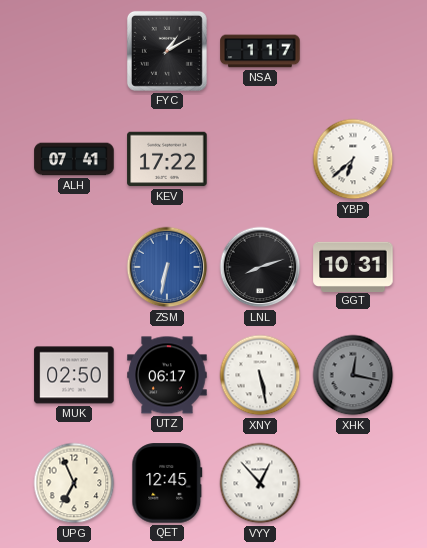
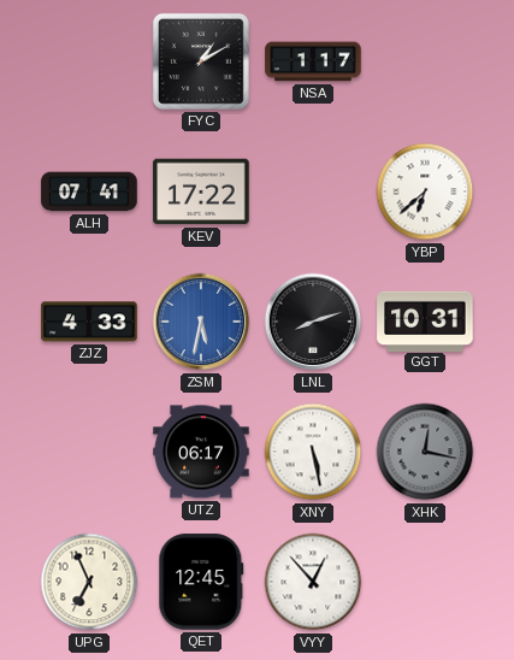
ZJZ: none -> 4:33
ZSM: 6:32 -> 5:32
MUK: 02:50 -> none
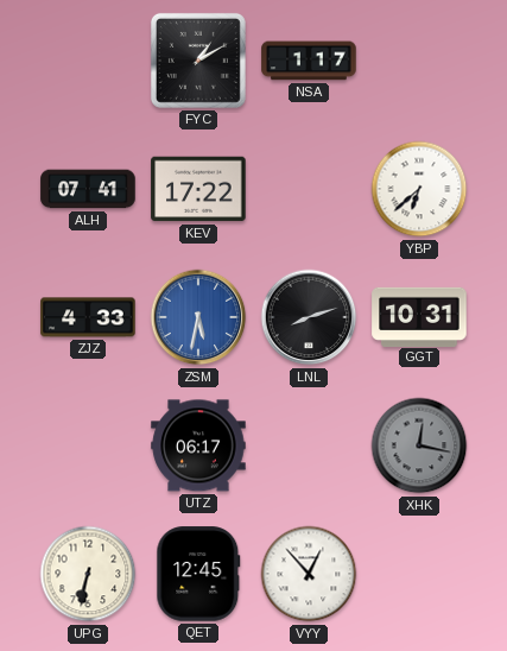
XNY: 5:28 -> none
UPG: 6:56 -> 6:32
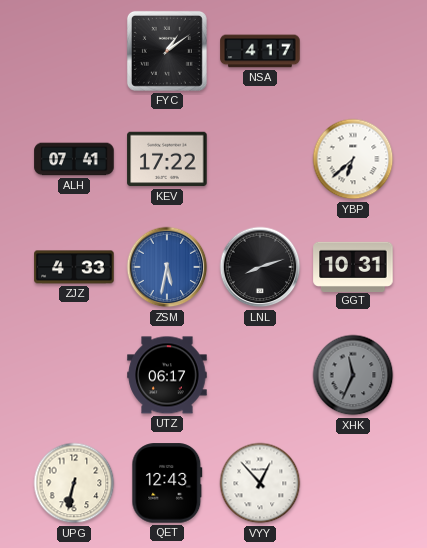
FYC: 1:10 -> 1:09
NSA: 1:17 -> 4:17
XHK: 12:17 -> 11:34
QET: 12:45 -> 12:43
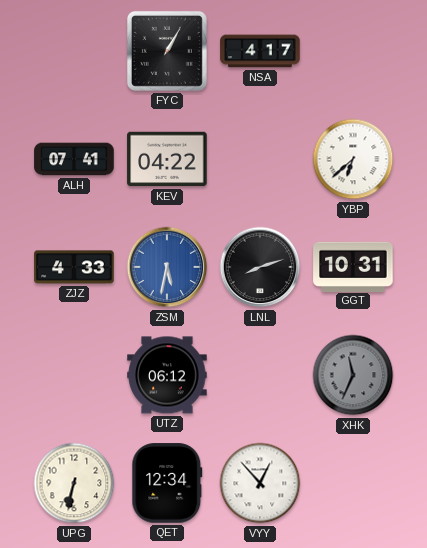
FYC: 1:09 -> 1:05
KEV: 17:22 -> 04:22
UTZ: 06:17 -> 06:12
QET: 12:43 -> 12:34
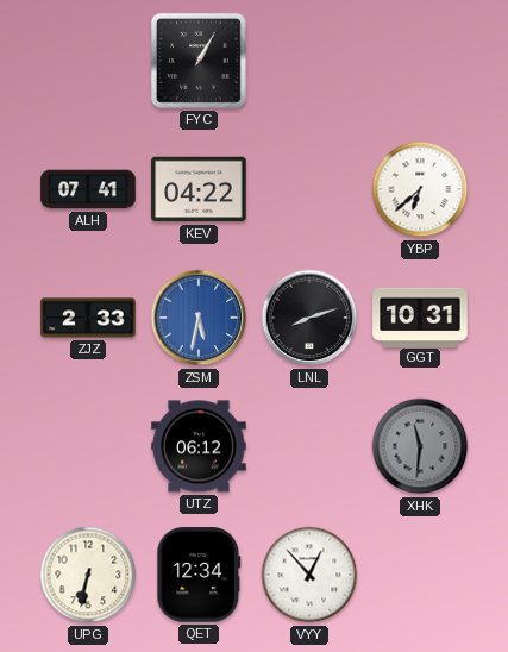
NSA: 4:17 -> none
ZJZ: 4:33 -> 2:33
XHK: 11:34 -> 11:31
